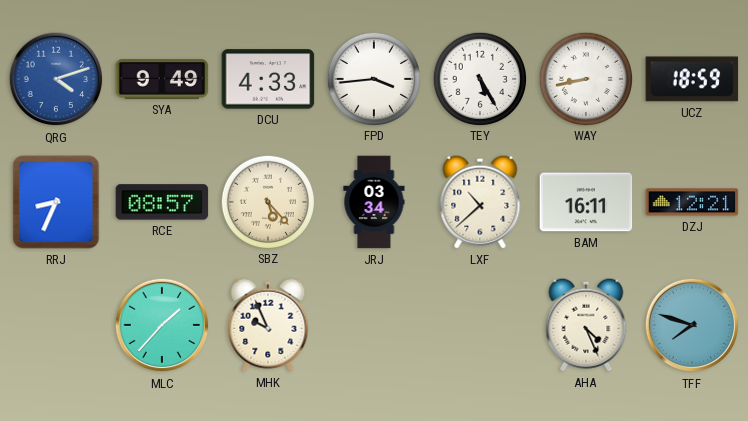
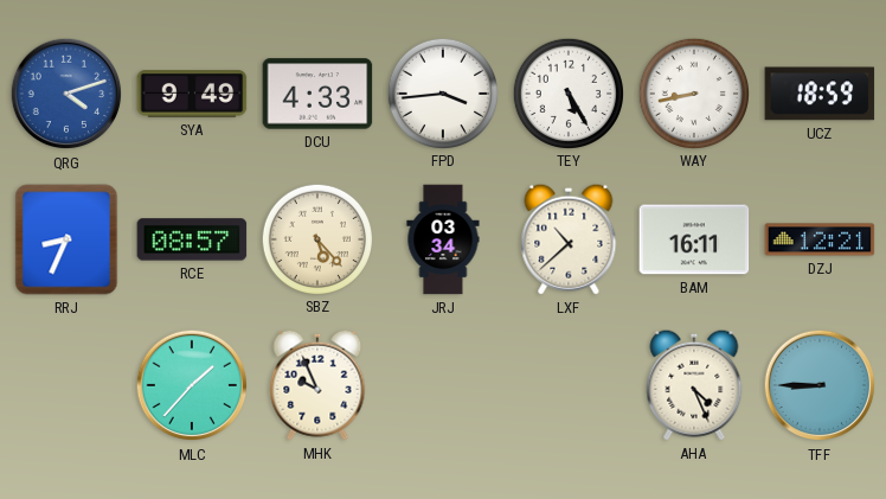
TFF: 7:48 -> 8:45
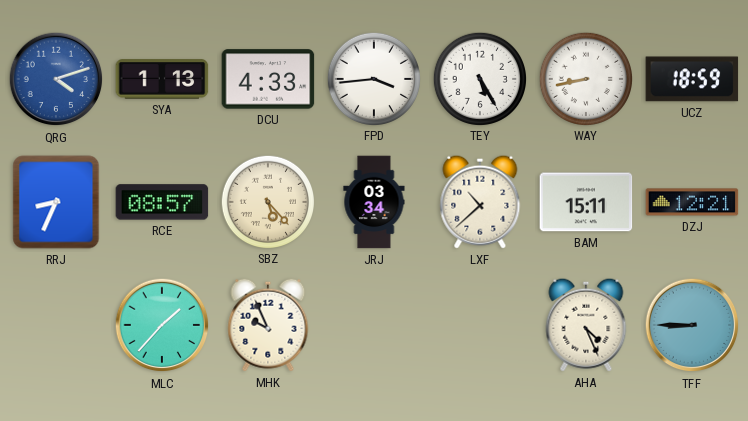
SYA: 9:49 -> 1:13
BAM: 16:11 -> 15:11
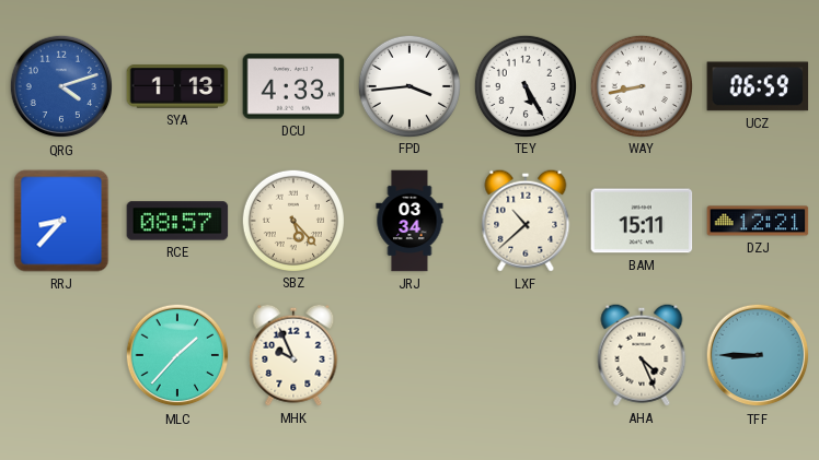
UCZ: 18:59 -> 06:59
RRJ: 8:34 -> 8:37
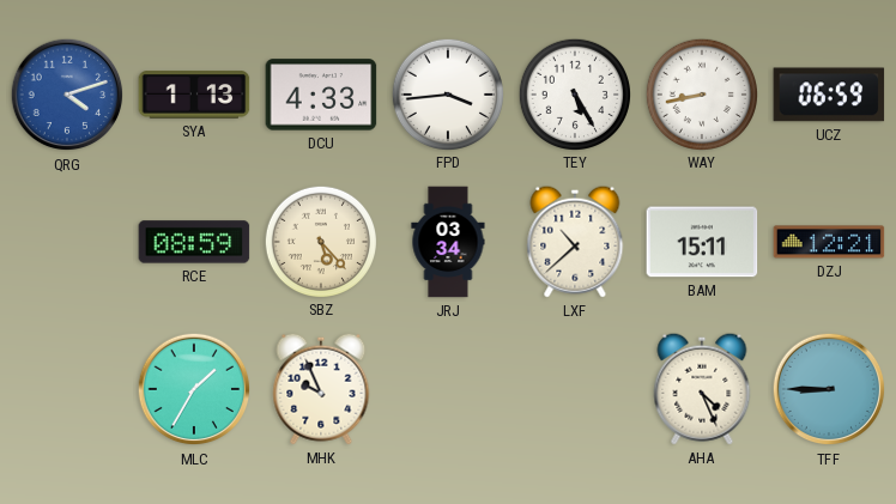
RRJ: 8:37 -> none
RCE: 08:57 -> 08:59
MLC: 1:37 -> 1:35
